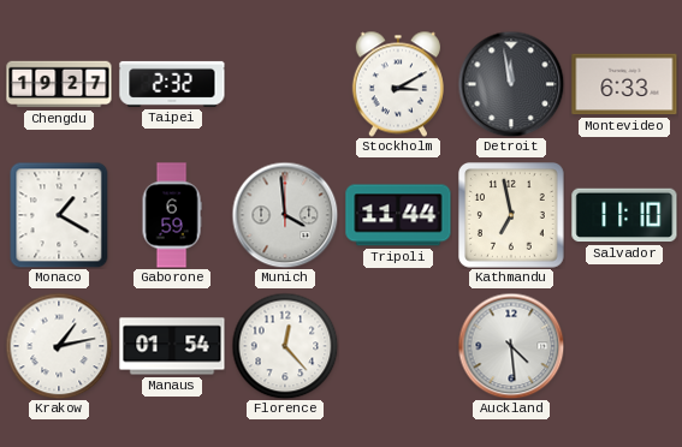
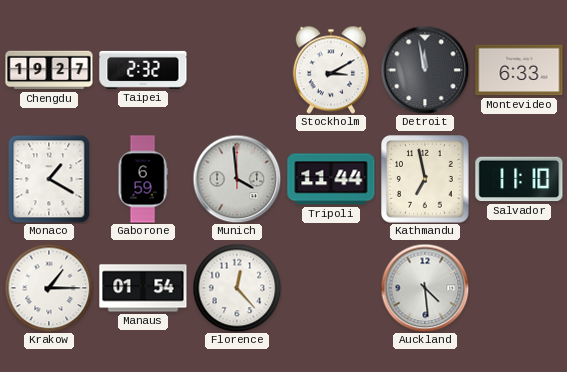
Krakow: 1:13 -> 1:15
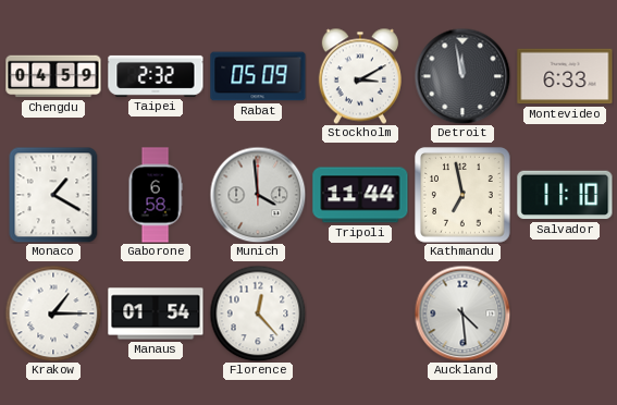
Chengdu: 19:27 -> 04:59
Rabat: none -> 05:09
Gaborone: 6:59 -> 6:58
